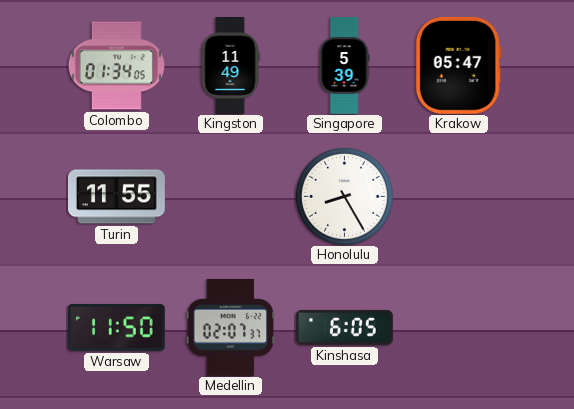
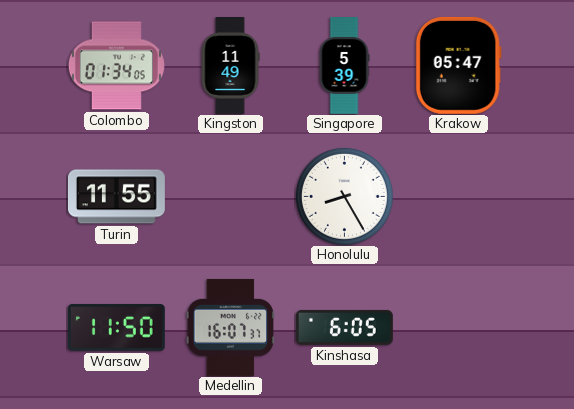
Medellin: 02:07 -> 16:07
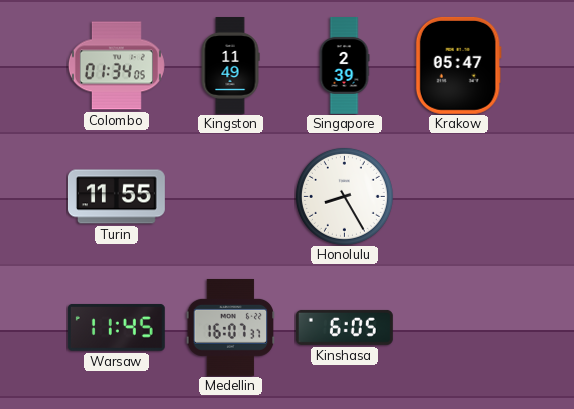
Singapore: 5:39 -> 2:39
Warsaw: 11:50 -> 11:45
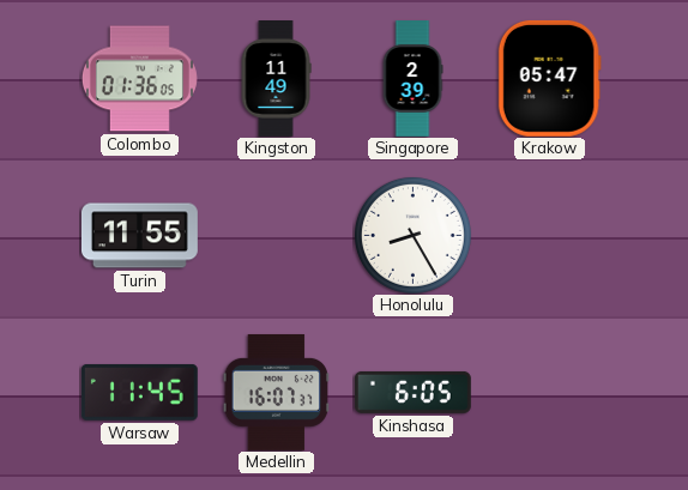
Colombo: 01:34 -> 01:36
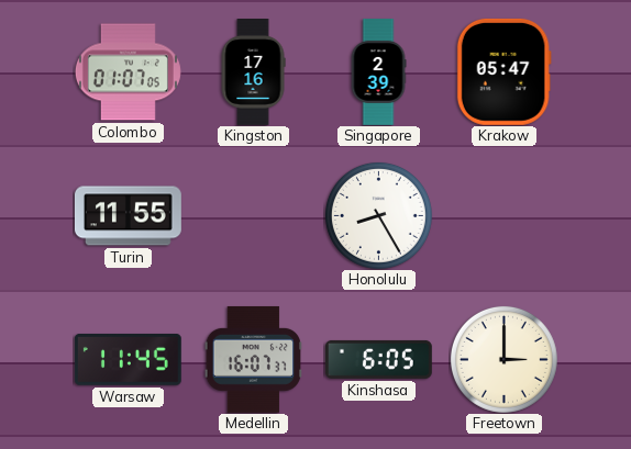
Colombo: 01:36 -> 01:07
Kingston: 11:49 -> 17:16
Freetown: none -> 3:00
